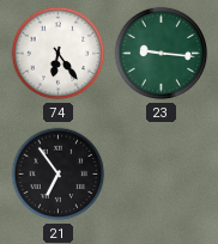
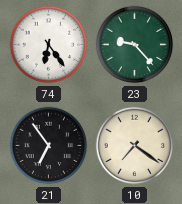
23: 9:16 -> 9:23
10: none -> 7:21
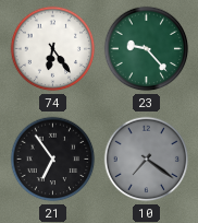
10 dial: cream -> grey
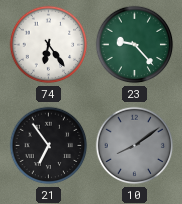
10: 7:21 -> 8:09
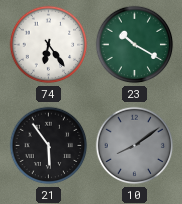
23: 9:23 -> 10:20
21: 6:54 -> 5:54
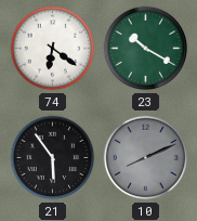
74: 6:24 -> 6:21
10: 8:09 -> 8:11
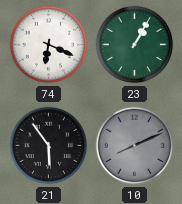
74: 6:21 -> 6:19
23: 10:20 -> 1:05
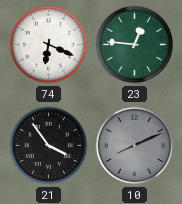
23: 1:05 -> 12:46
21: 5:54 -> 3:54
